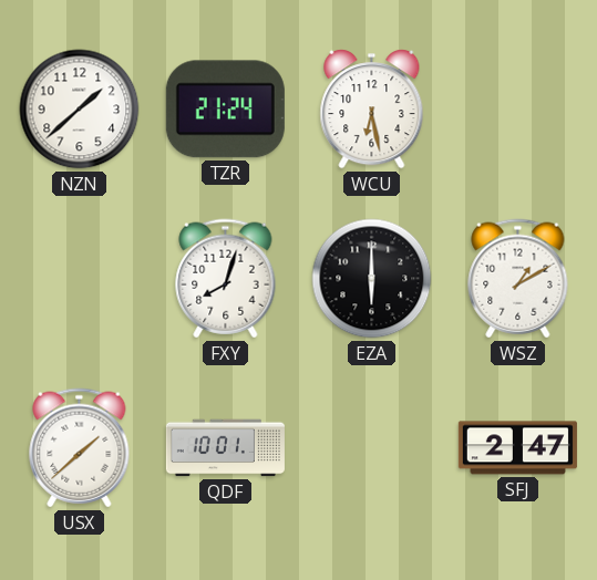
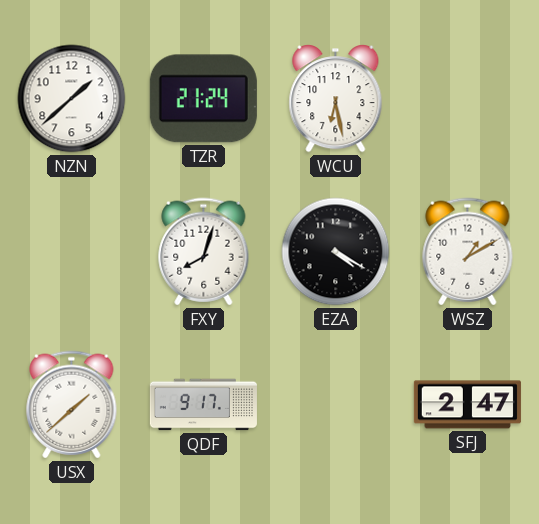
EZA: 6:00 -> 4:20
QDF: 10:01 -> 9:17
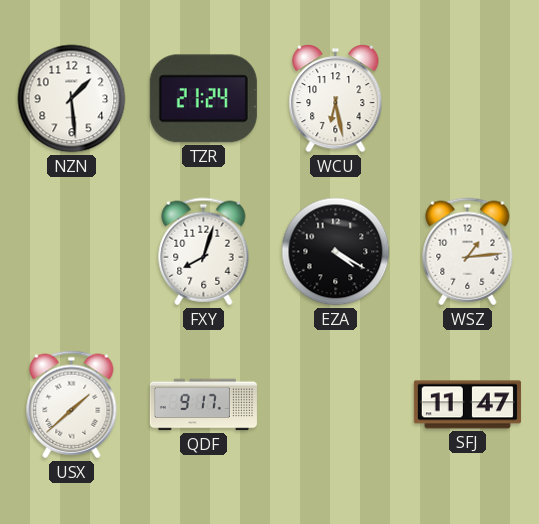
NZN: 1:38 -> 1:29
WSZ: 1:10 -> 1:14
SFJ: 2:47 -> 11:47
